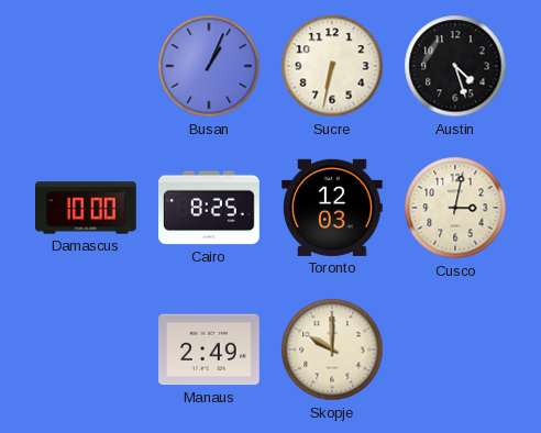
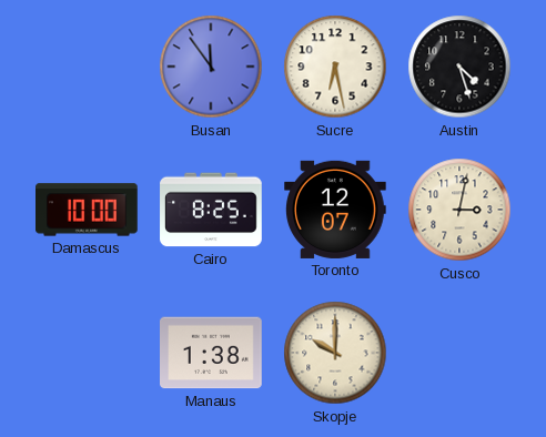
Busan: 1:04 -> 11:54
Sucre: 6:32 -> 6:28
Toronto: 12:03 -> 12:07
Manaus: 2:49 -> 1:38
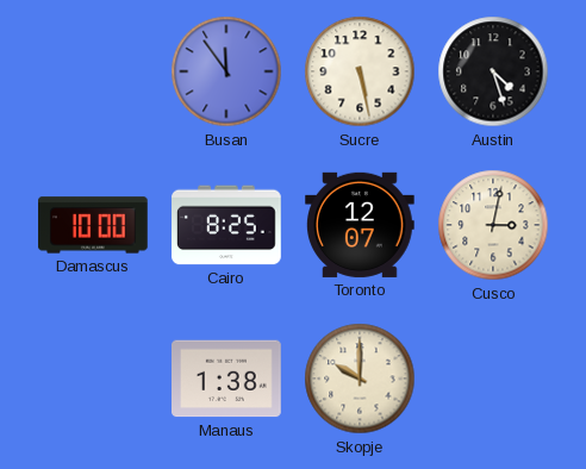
Sucre: 6:28 -> 5:28
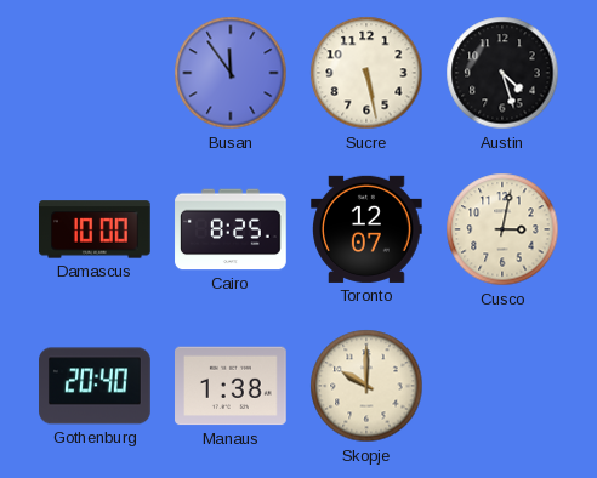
Gothenburg: none -> 20:40
